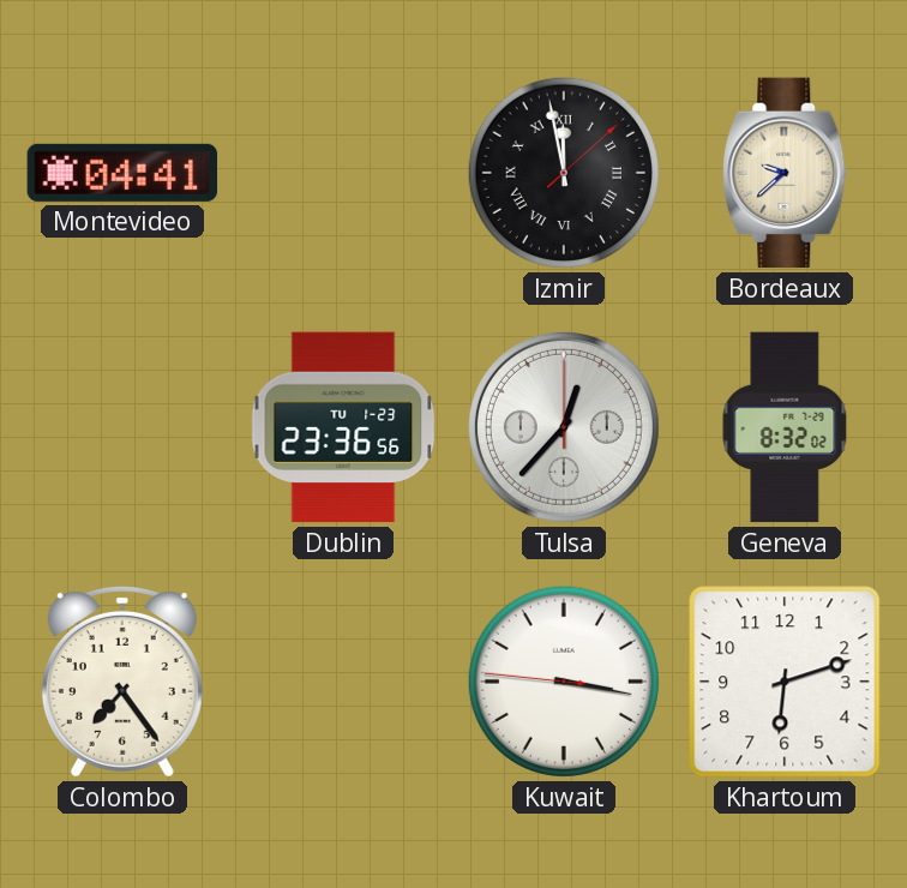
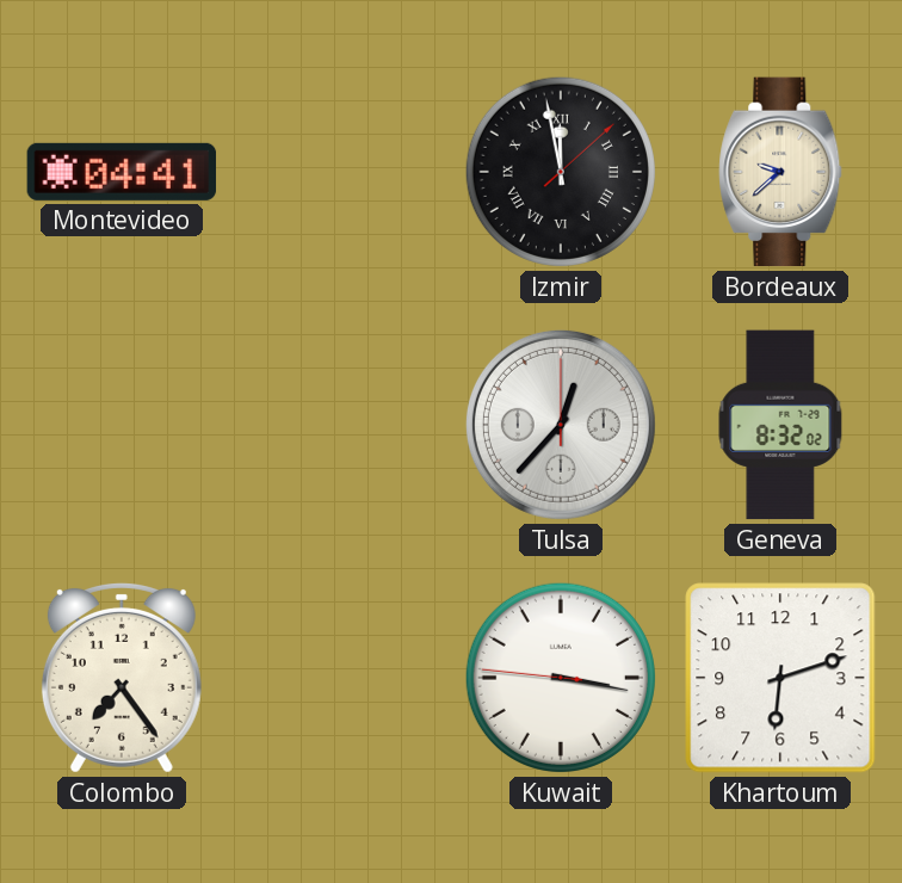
Dublin: 23:36 -> none
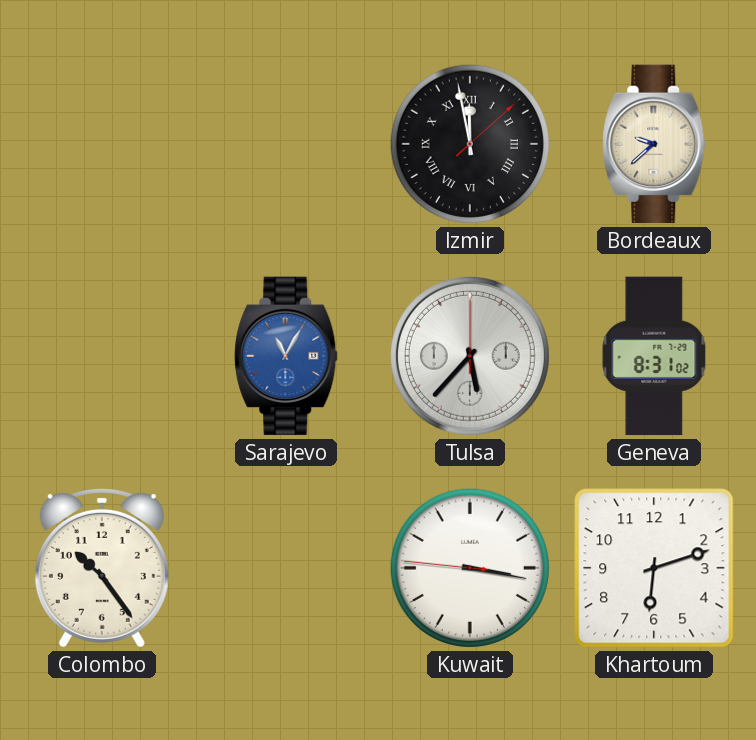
Montevideo: 04:41 -> none
Sarajevo: none -> 11:05
Tulsa: 12:37 -> 5:37
Geneva: 8:32 -> 8:31
Colombo: 7:24 -> 10:24
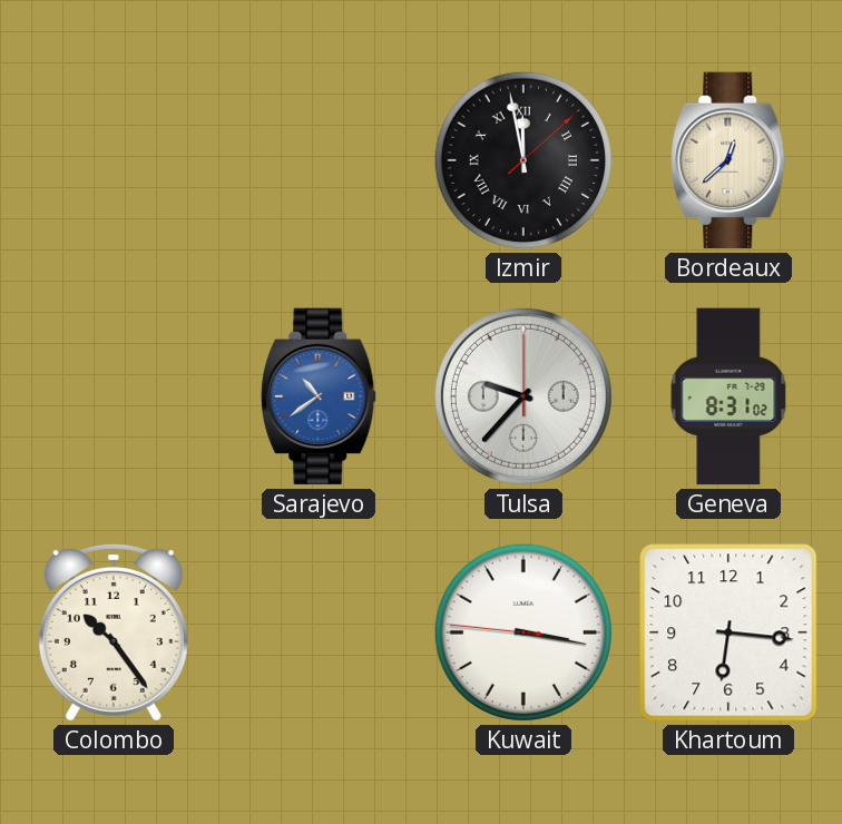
Bordeaux: 9:38 -> 12:38
Sarajevo: 11:05 -> 10:39
Tulsa: 5:37 -> 9:37
Khartoum: 6:12 -> 6:16
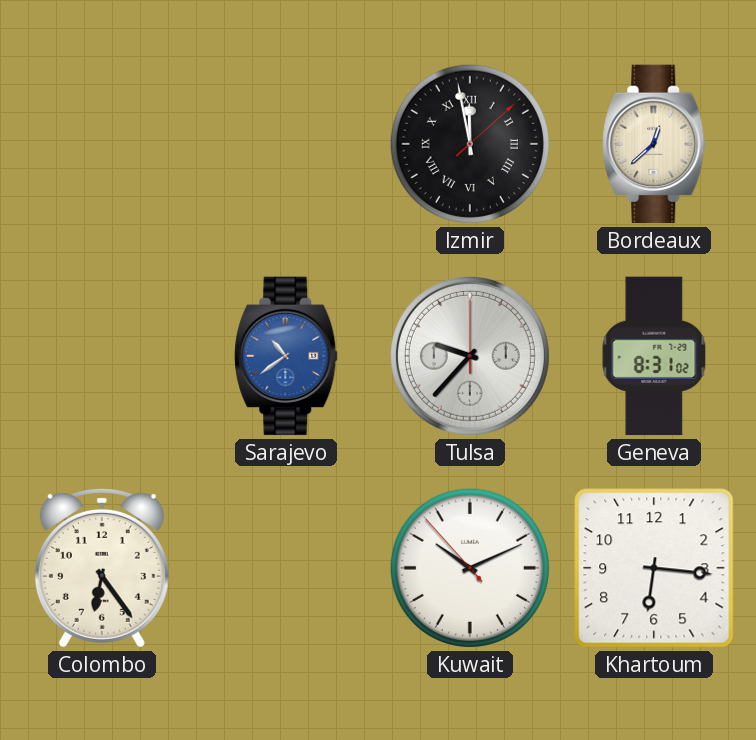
Colombo: 10:24 -> 6:24
Kuwait: 3:16 -> 10:10
